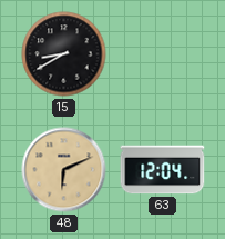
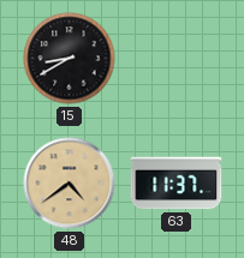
48: 6:11 -> 4:39
63: 12:04 -> 11:37
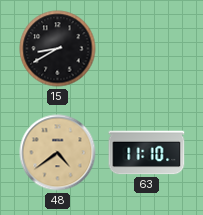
63: 11:37 -> 11:10
